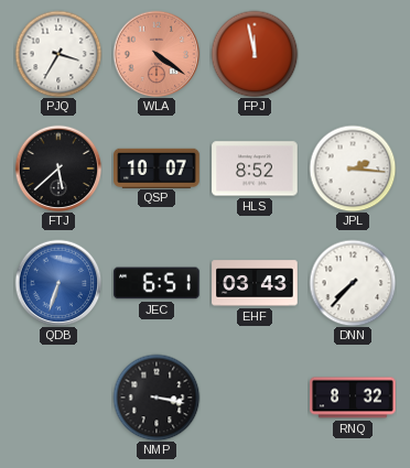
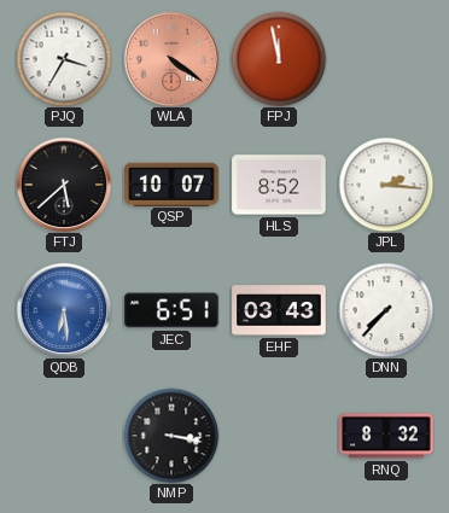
QDB: 6:33 -> 6:29
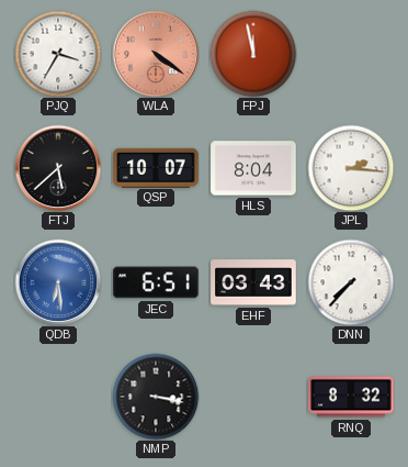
HLS: 8:52 -> 8:04
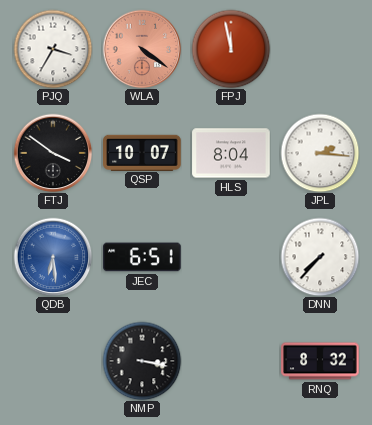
FTJ: 5:38 -> 3:51
EHF: 03:43 -> none
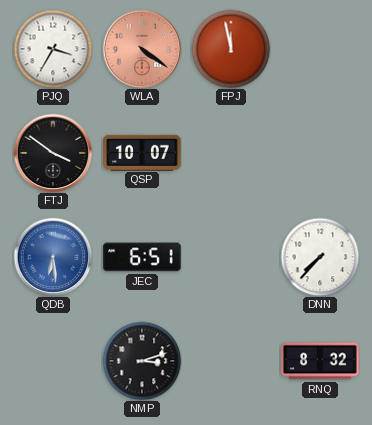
HLS: 8:04 -> none
JPL: 2:16 -> none
NMP: 3:17 -> 3:12
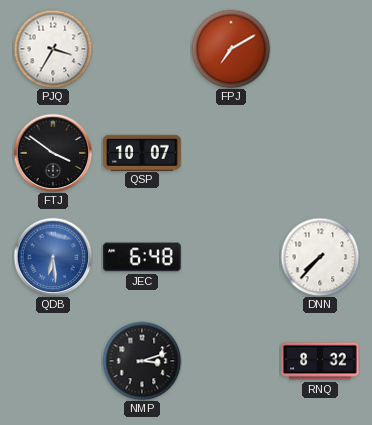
WLA: 4:21 -> none
FPJ: 11:58 -> 7:10
JEC: 6:51 -> 6:48
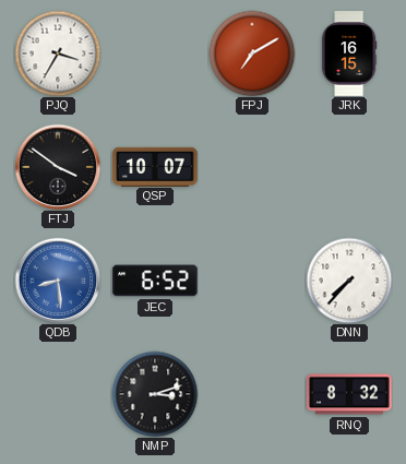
JRK: none -> 16:15
QDB: 6:29 -> 8:29
JEC: 6:48 -> 6:52
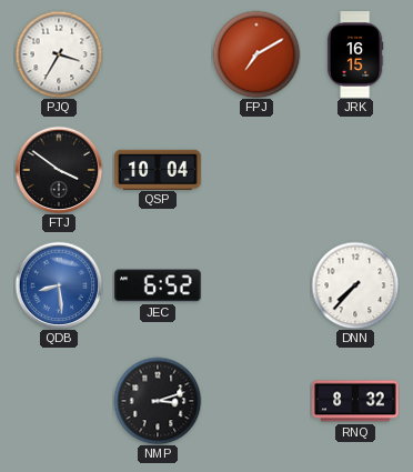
QSP: 10:07 -> 10:04
